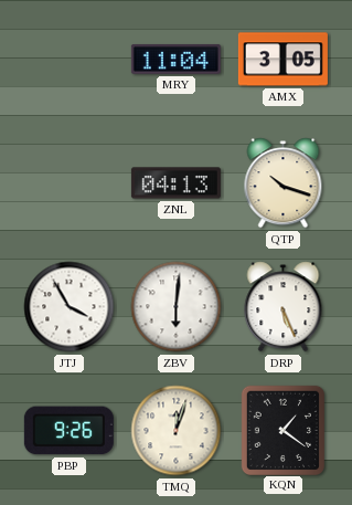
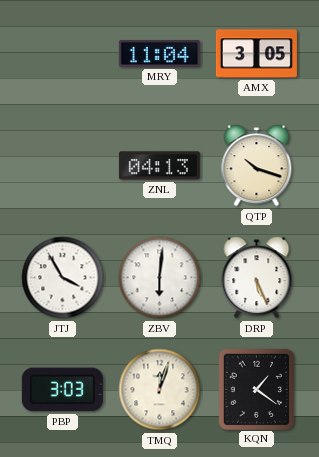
PBP: 9:26 -> 3:03
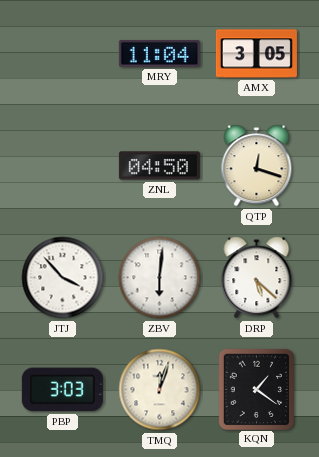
ZNL: 04:13 -> 04:50
QTP: 10:18 -> 12:18
JTJ: 3:55 -> 3:53
DRP: 5:26 -> 5:22
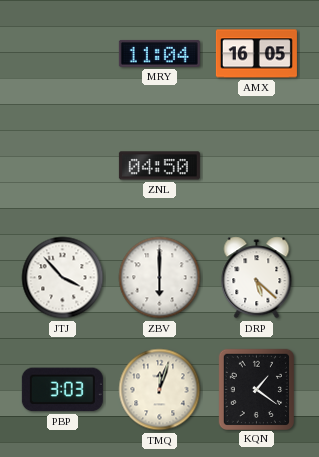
AMX: 3:05 -> 16:05
QTP: 12:18 -> none
ZBV: 6:01 -> 6:00
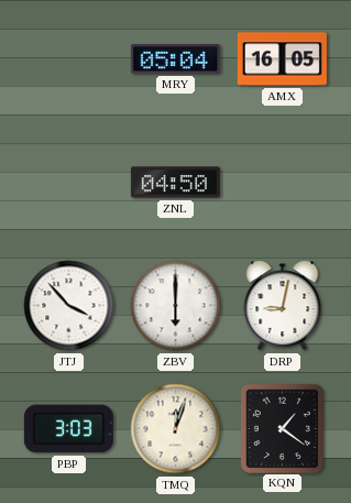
MRY: 11:04 -> 05:04
DRP: 5:22 -> 9:02
